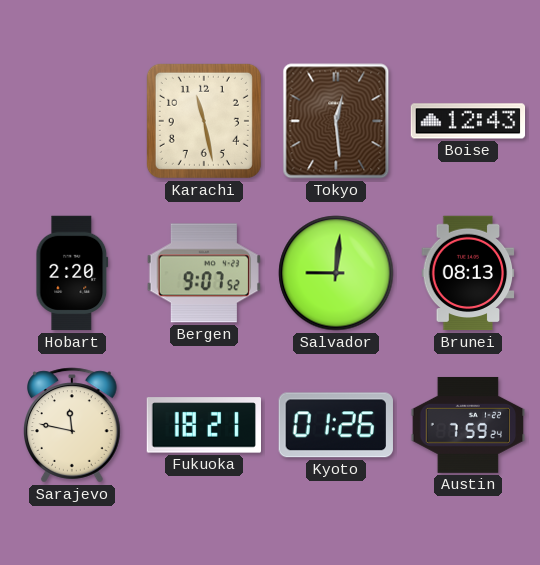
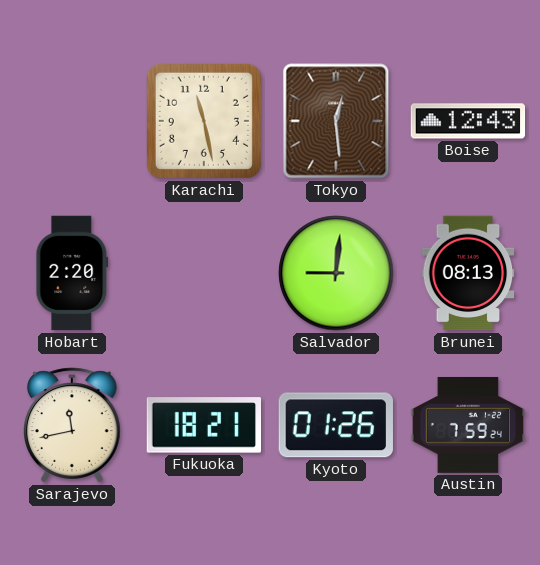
Bergen: 9:07 -> none
Sarajevo: 11:47 -> 11:43
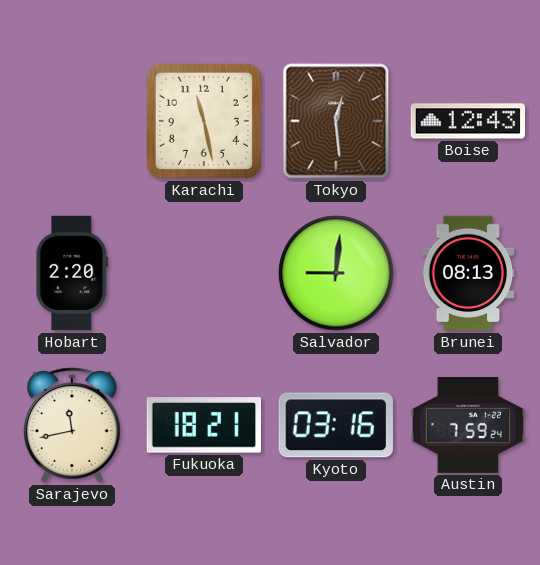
Kyoto: 01:26 -> 03:16
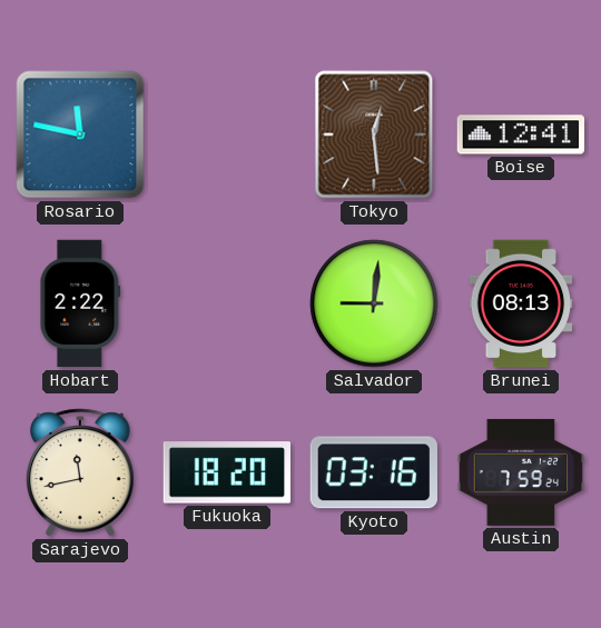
Rosario: none -> 11:47
Karachi: 11:28 -> none
Boise: 12:43 -> 12:41
Hobart: 2:20 -> 2:22
Fukuoka: 18:21 -> 18:20
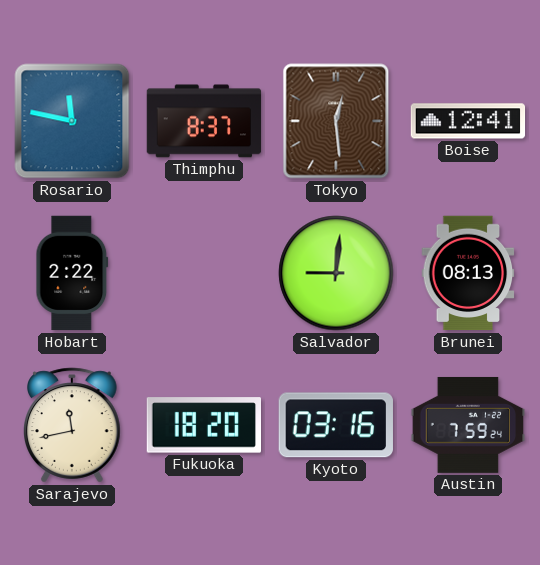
Thimphu: none -> 8:37
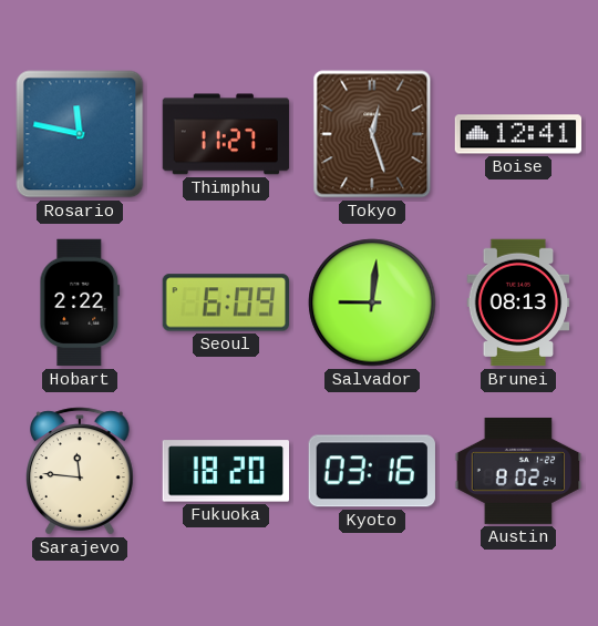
Thimphu: 8:37 -> 11:27
Tokyo: 12:29 -> 12:27
Seoul: none -> 6:09
Sarajevo: 11:43 -> 11:46
Austin: 7:59 -> 8:02
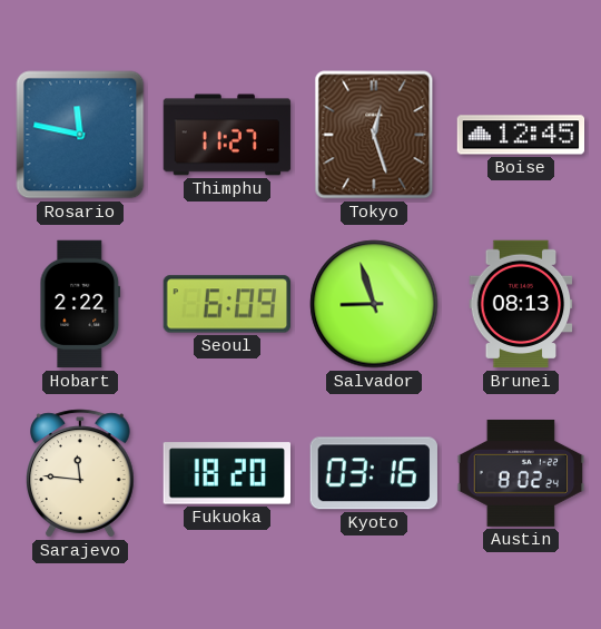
Boise: 12:41 -> 12:45
Salvador: 9:01 -> 8:57
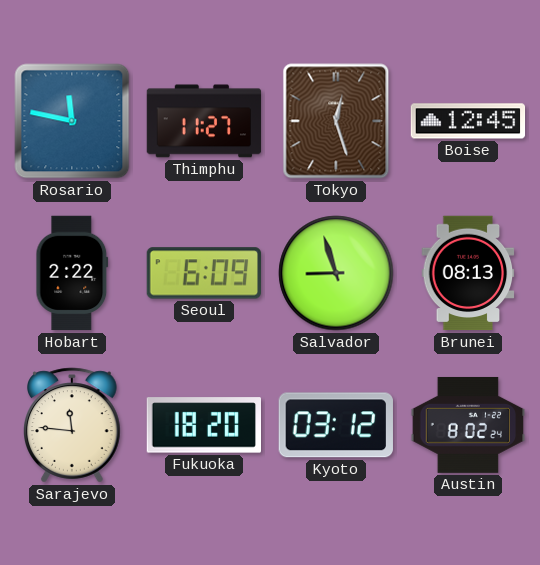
Kyoto: 03:16 -> 03:12
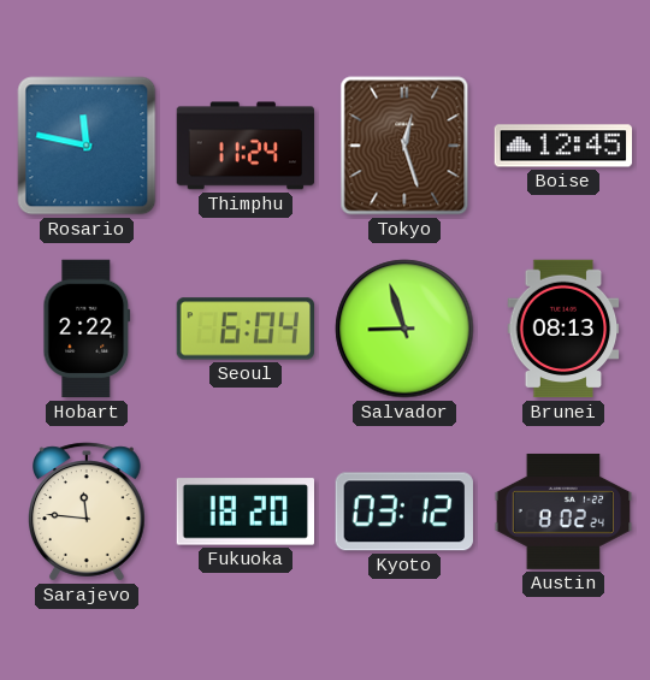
Thimphu: 11:27 -> 11:24
Seoul: 6:09 -> 6:04
